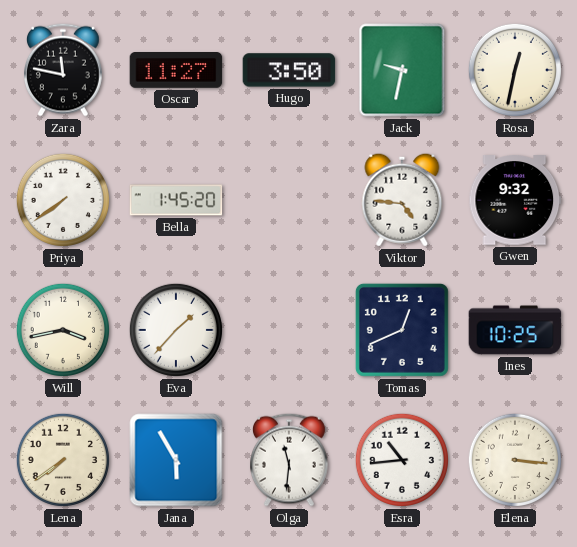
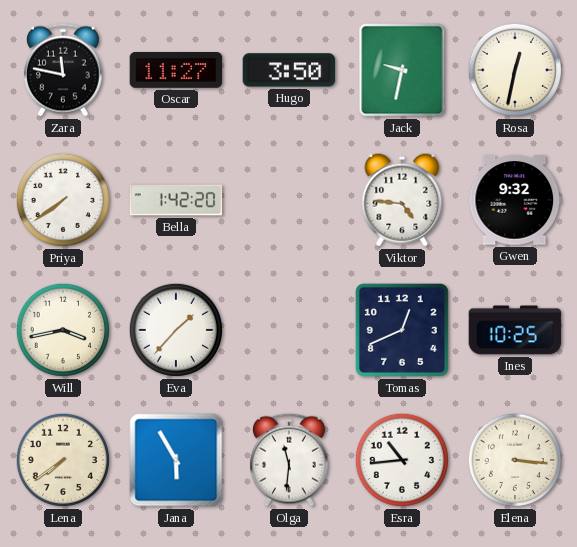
Bella: 1:45 -> 1:42
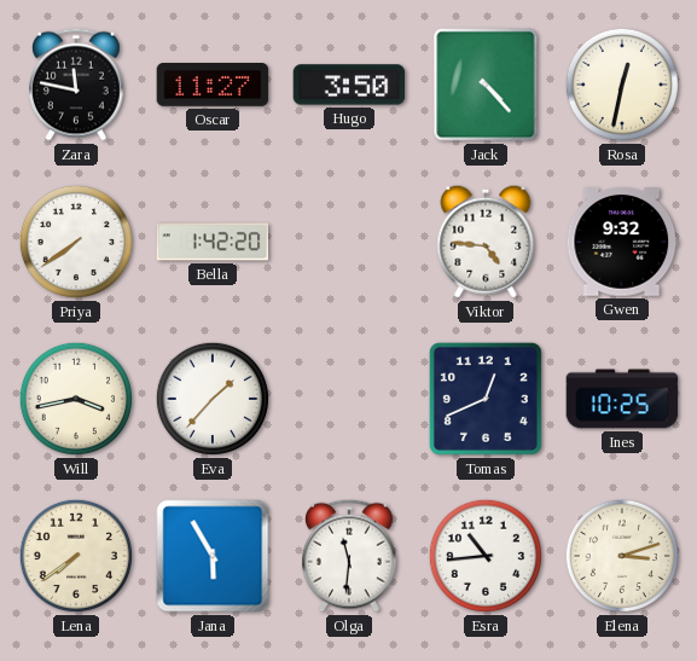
Jack: 9:32 -> 4:23
Elena: 3:16 -> 3:12
